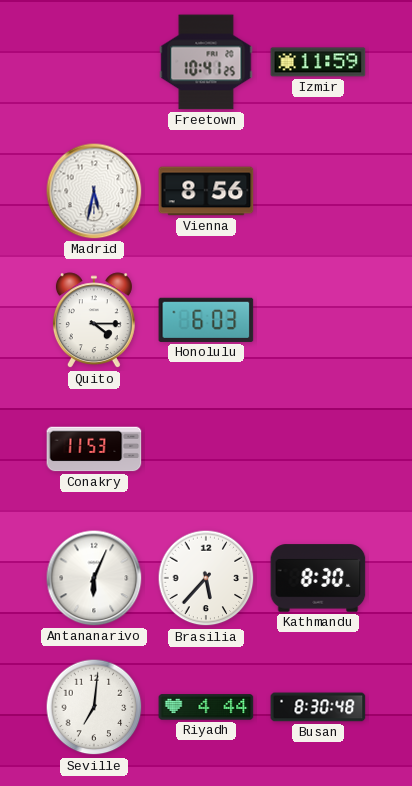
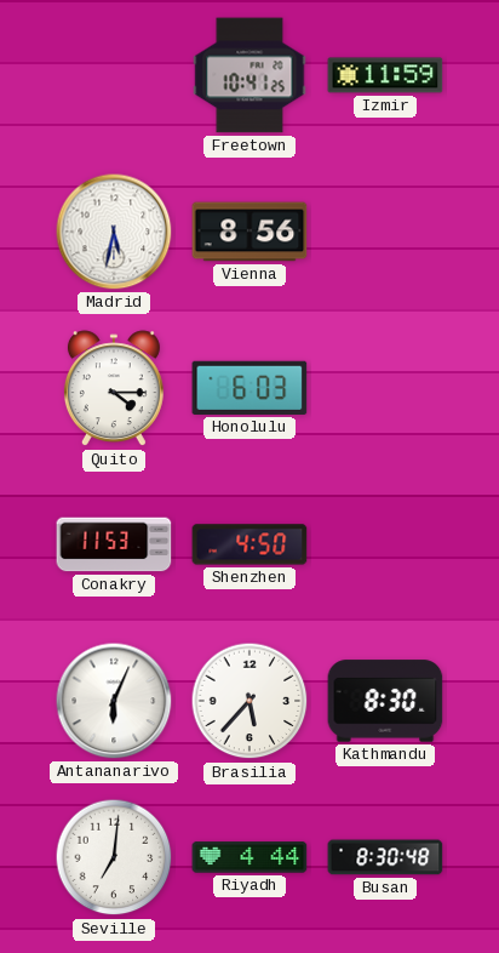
Shenzhen: none -> 4:50
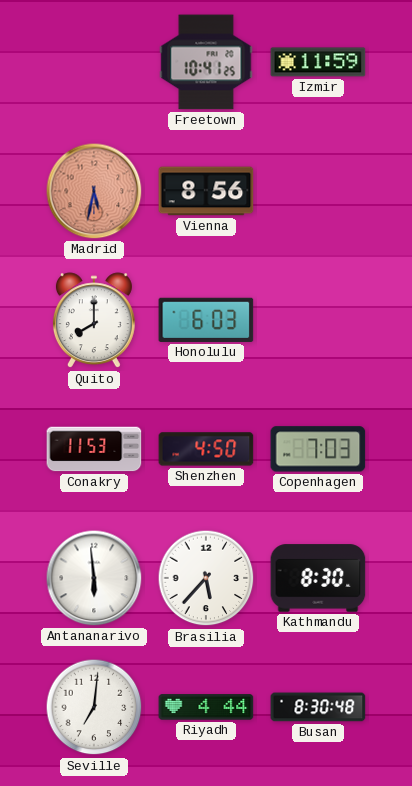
Madrid dial: white -> salmon
Quito: 4:15 -> 8:00
Copenhagen: none -> 7:03
Antananarivo: 6:04 -> 5:59
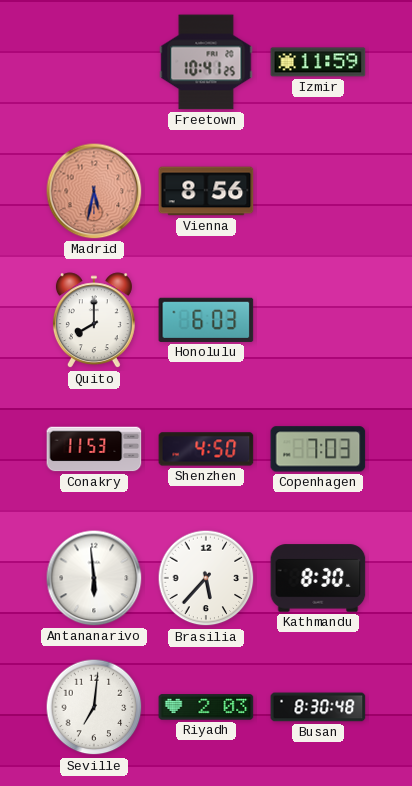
Riyadh: 4:44 -> 2:03
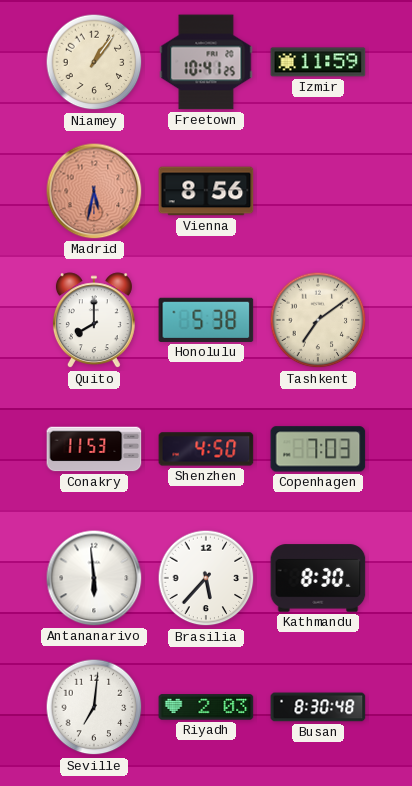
Niamey: none -> 1:06
Honolulu: 6:03 -> 5:38
Tashkent: none -> 7:09
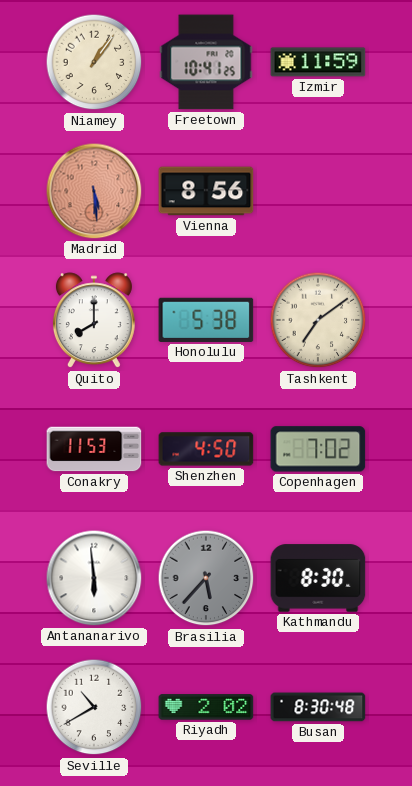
Madrid: 5:32 -> 5:29
Copenhagen: 7:03 -> 7:02
Brasilia dial: white -> grey
Seville: 7:01 -> 10:40
Riyadh: 2:03 -> 2:02
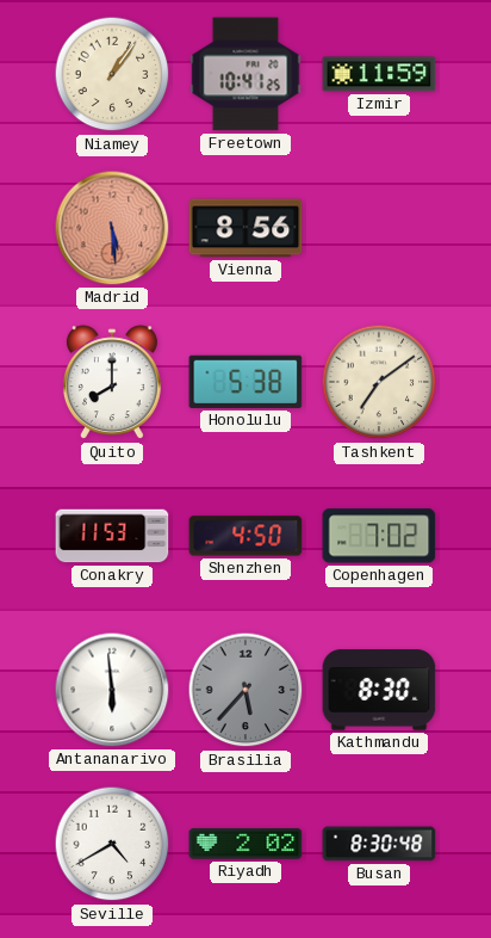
Seville: 10:40 -> 4:40
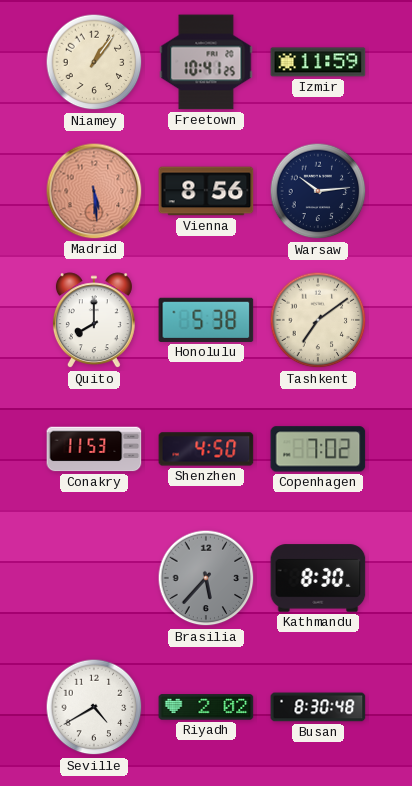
Warsaw: none -> 10:14
Antananarivo: 5:59 -> none
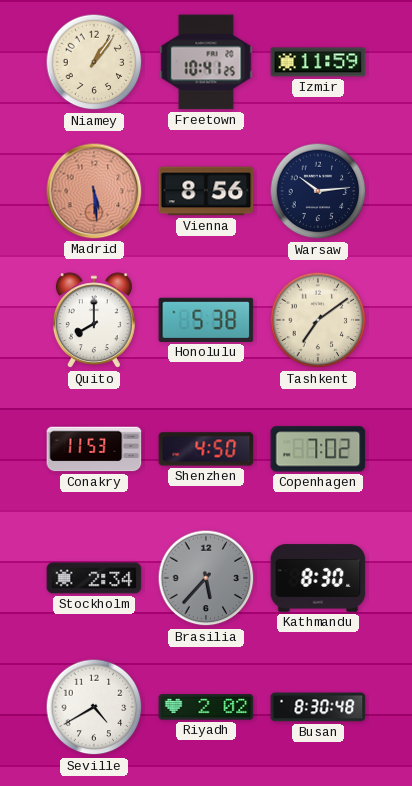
Stockholm: none -> 2:34
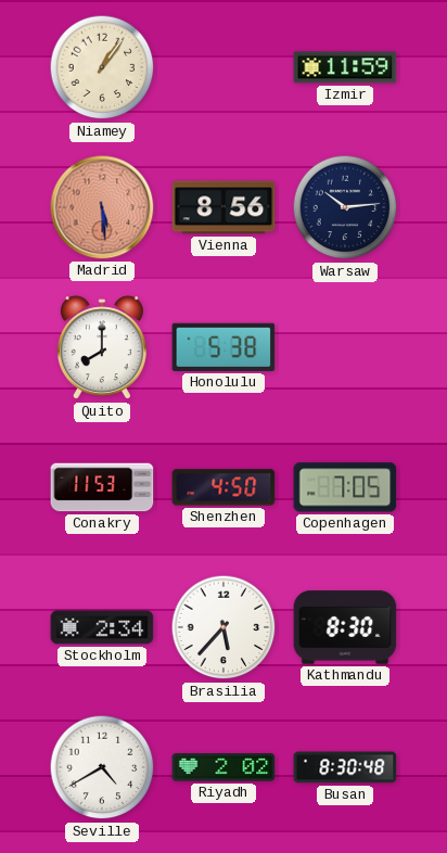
Freetown: 10:41 -> none
Tashkent: 7:09 -> none
Copenhagen: 7:02 -> 7:05
Brasilia dial: grey -> white
